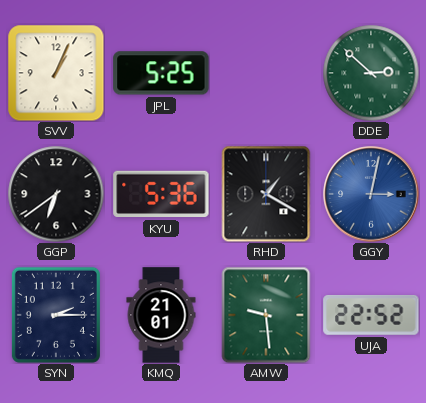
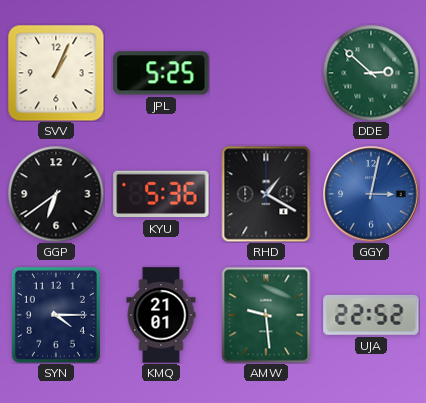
SYN: 2:15 -> 4:15
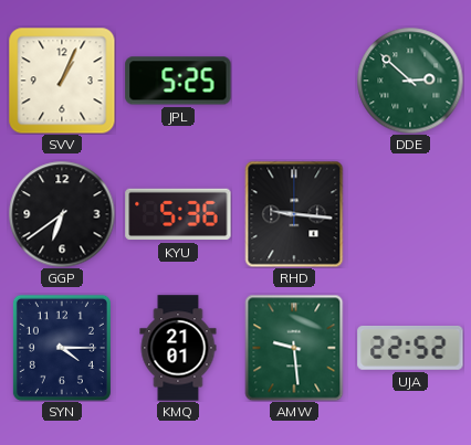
RHD: 1:20 -> 9:16
GGY: 3:02 -> none
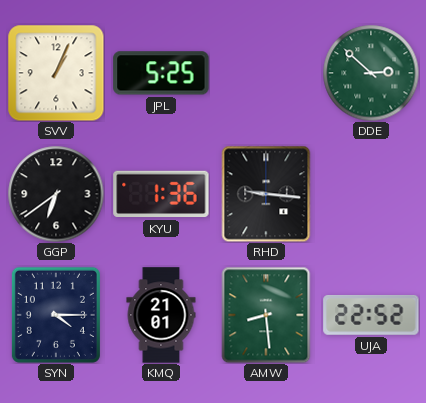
KYU: 5:36 -> 1:36
AMW: 9:29 -> 8:29
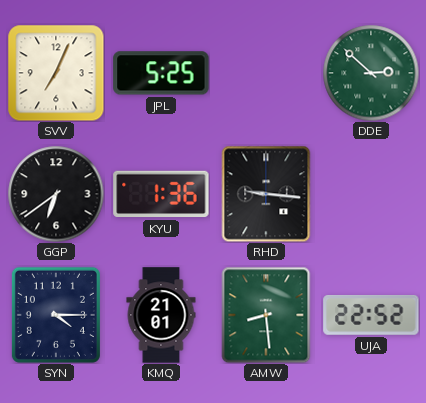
SVV: 1:04 -> 7:04
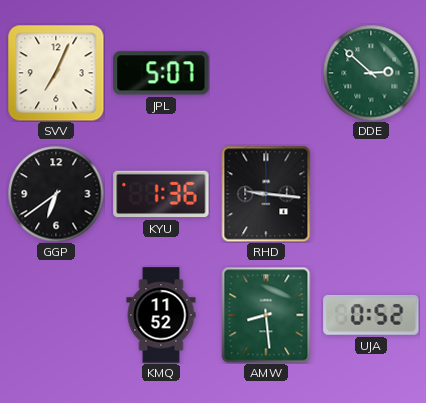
JPL: 5:25 -> 5:07
SYN: 4:15 -> none
KMQ: 21:01 -> 11:52
UJA: 22:52 -> 0:52
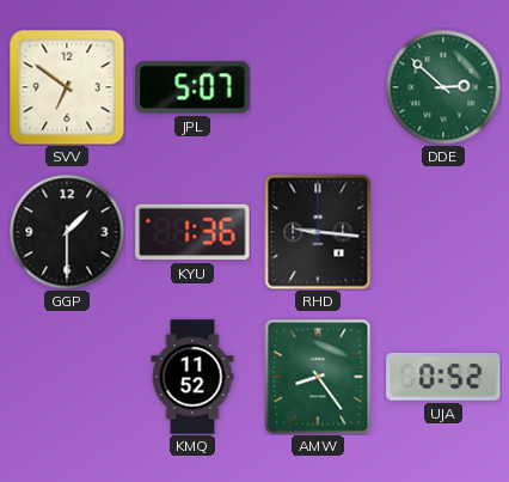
SVV: 7:04 -> 6:51
GGP: 6:39 -> 1:30
AMW: 8:29 -> 8:24
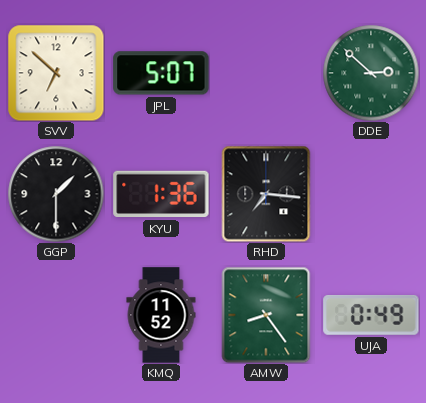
SVV: 6:51 -> 6:52
RHD: 9:16 -> 7:16
UJA: 0:52 -> 0:49
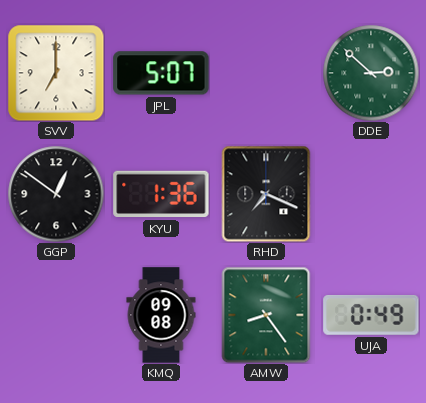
SVV: 6:52 -> 7:00
GGP: 1:30 -> 12:51
RHD: 7:16 -> 7:19
KMQ: 11:52 -> 09:08
